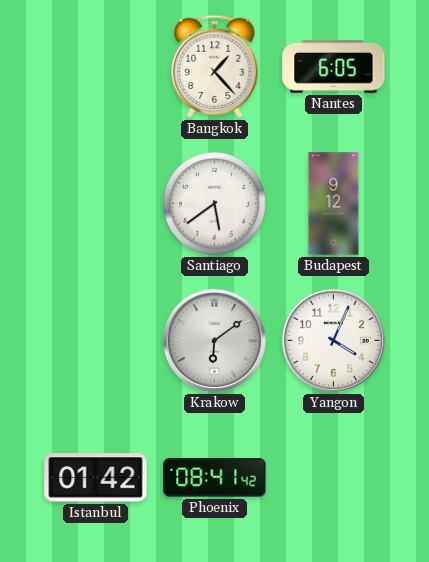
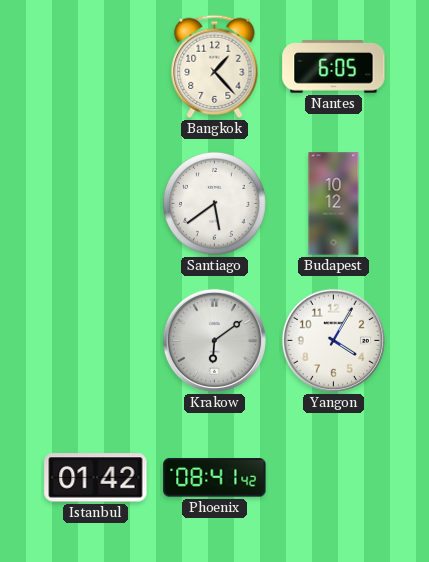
Budapest: 9:12 -> 10:12
Yangon: 4:04 -> 4:05
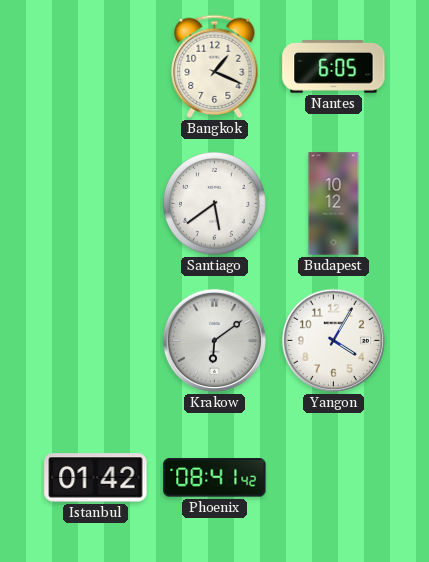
Bangkok: 1:23 -> 1:19
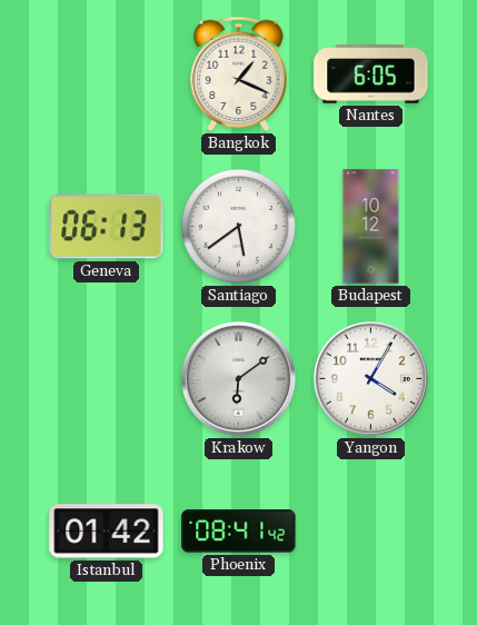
Geneva: none -> 06:13
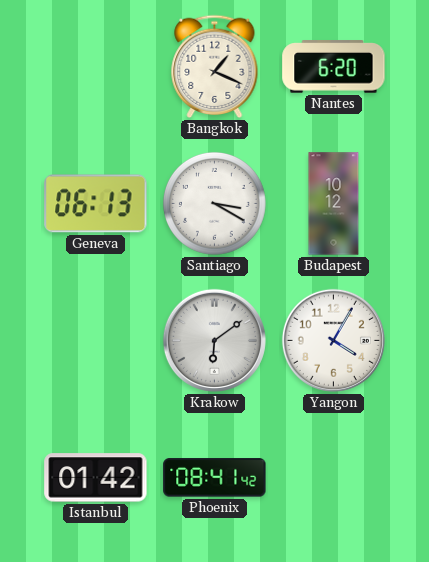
Nantes: 6:05 -> 6:20
Santiago: 5:39 -> 3:20
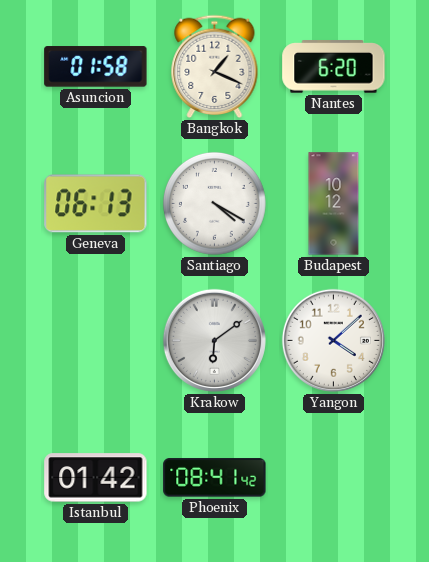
Asuncion: none -> 01:58
Santiago: 3:20 -> 4:20
Yangon: 4:05 -> 4:08
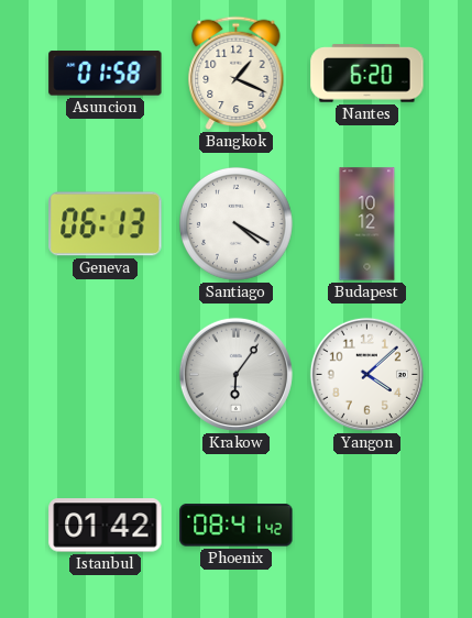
Krakow: 6:09 -> 6:06
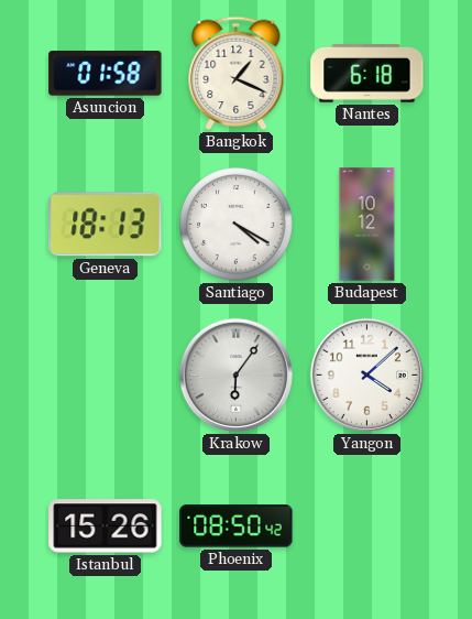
Nantes: 6:20 -> 6:18
Geneva: 06:13 -> 18:13
Istanbul: 01:42 -> 15:26
Phoenix: 08:41 -> 08:50
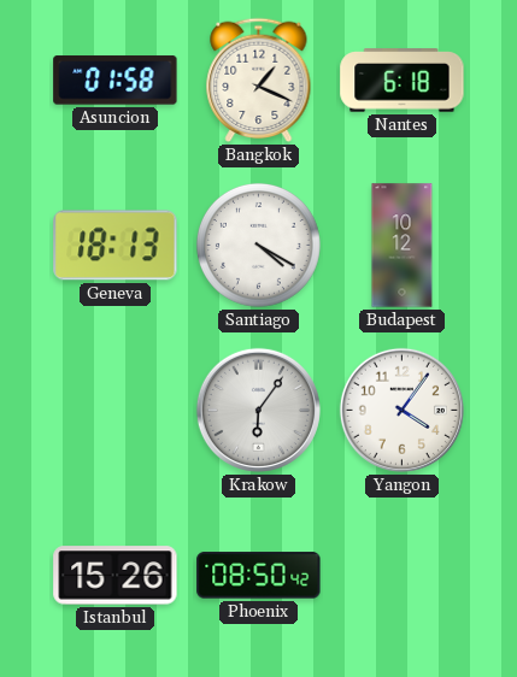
Yangon: 4:08 -> 4:06
